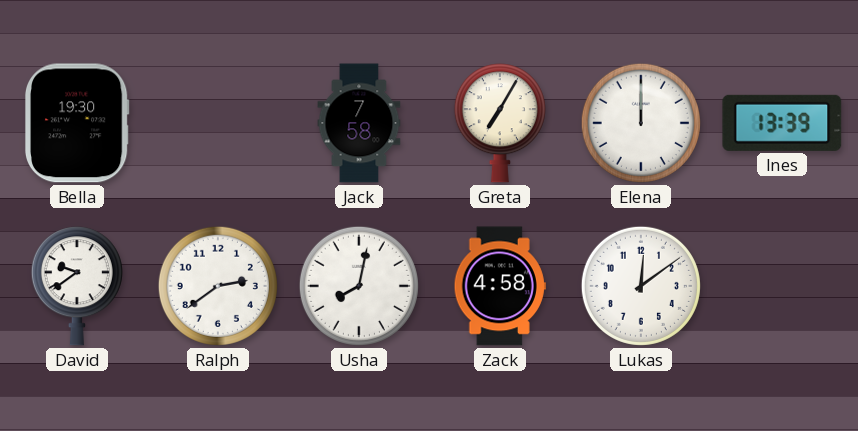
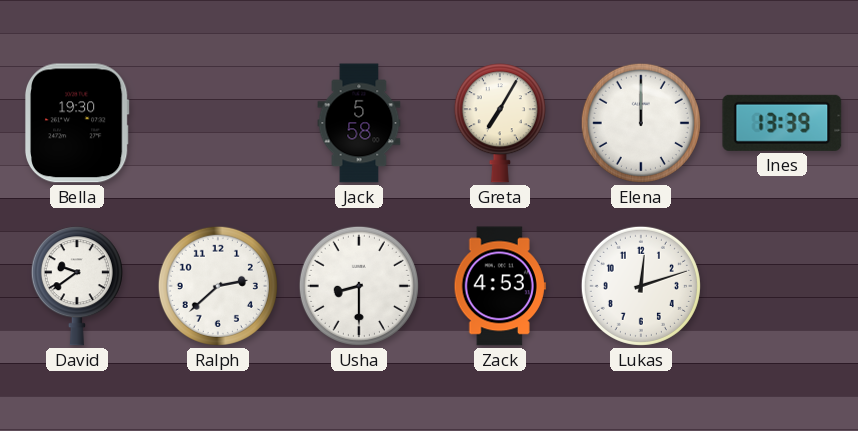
Jack: 7:58 -> 5:58
Ralph: 2:39 -> 2:38
Usha: 8:02 -> 8:30
Zack: 4:58 -> 4:53
Lukas: 12:09 -> 12:12
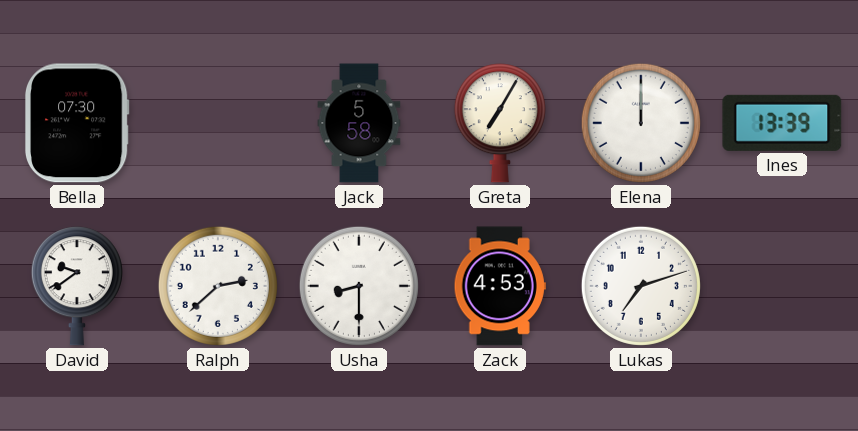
Bella: 19:30 -> 07:30
Lukas: 12:12 -> 7:12
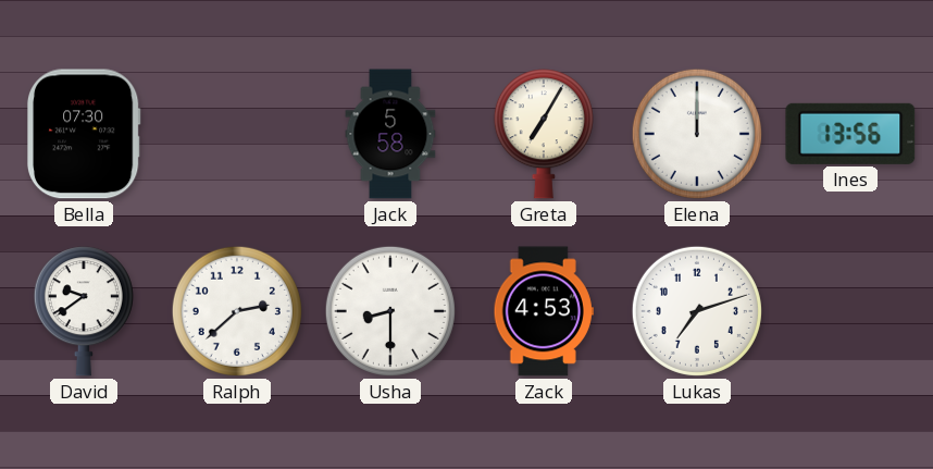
Ines: 13:39 -> 13:56
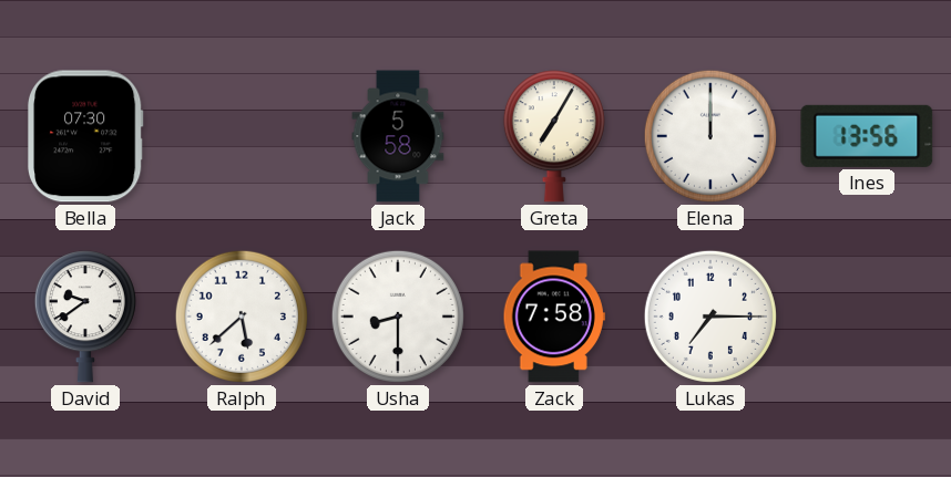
Ralph: 2:38 -> 5:38
Zack: 4:53 -> 7:58
Lukas: 7:12 -> 7:15
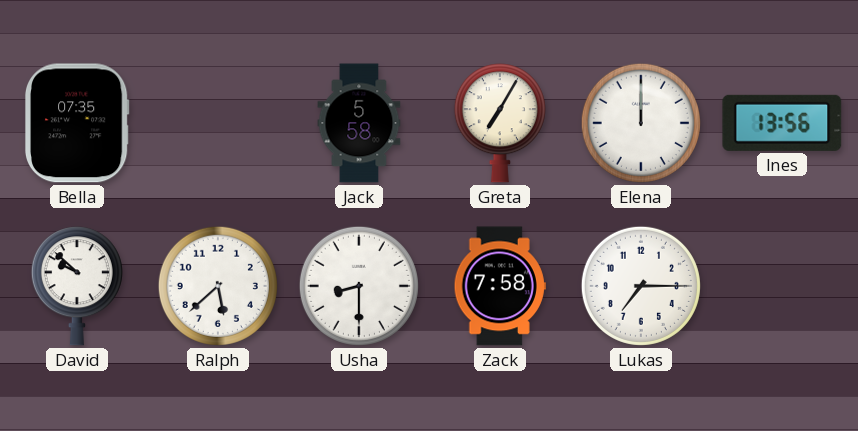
Bella: 07:30 -> 07:35
David: 9:39 -> 9:52
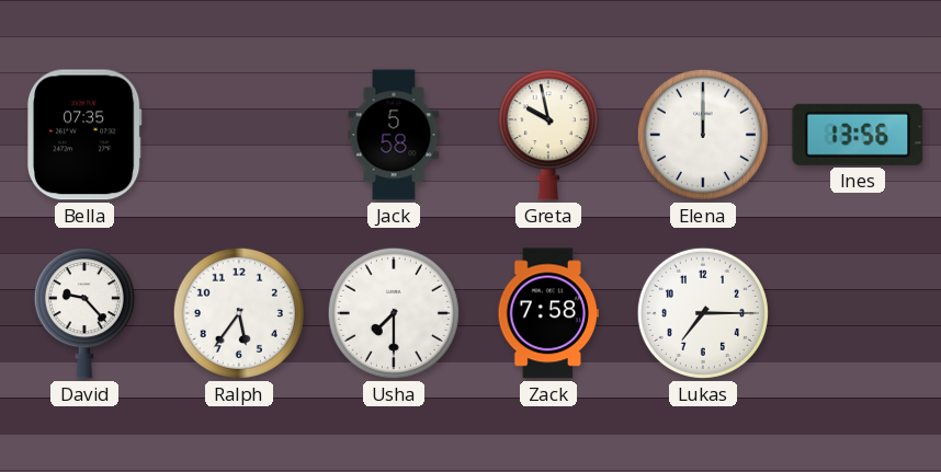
Greta: 7:05 -> 9:58
David: 9:52 -> 9:23
Ralph: 5:38 -> 5:36
Usha: 8:30 -> 7:30
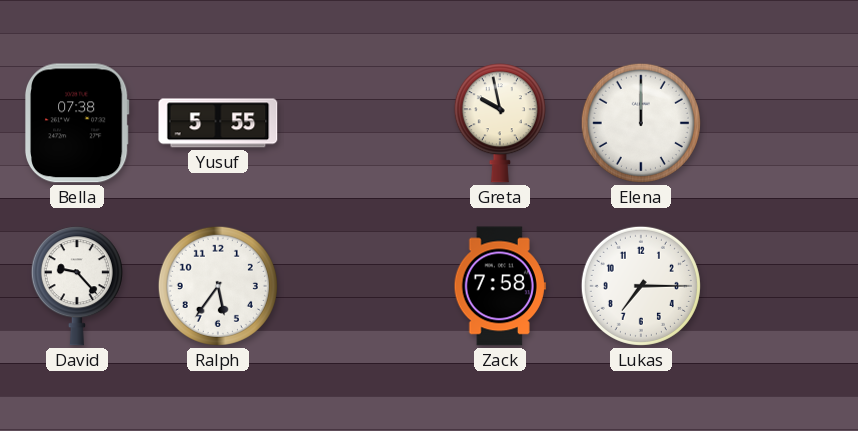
Bella: 07:35 -> 07:38
Yusuf: none -> 5:55
Jack: 5:58 -> none
Ines: 13:56 -> none
Usha: 7:30 -> none
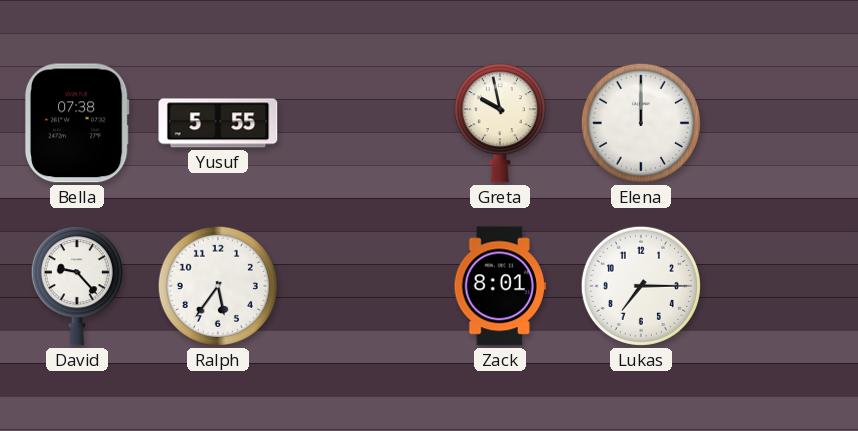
Zack: 7:58 -> 8:01
